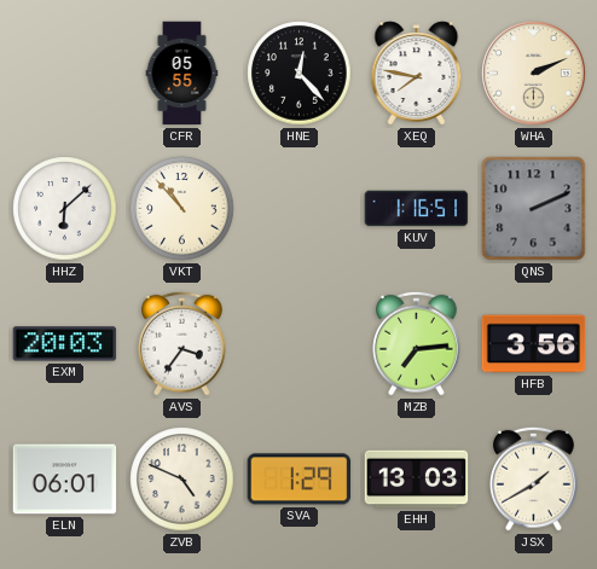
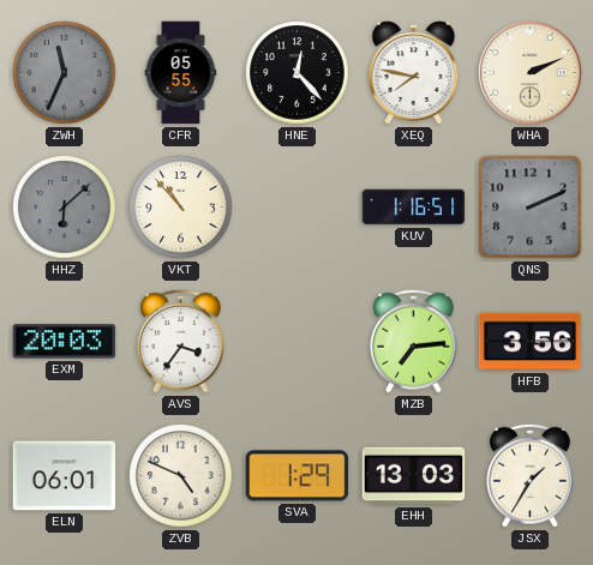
ZWH: none -> 11:34
HHZ dial: white -> grey
JSX: 1:40 -> 1:35
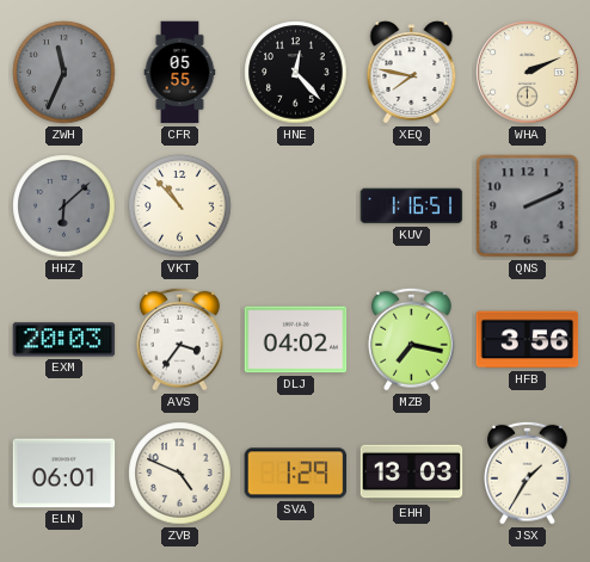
DLJ: none -> 04:02
MZB: 7:14 -> 7:17
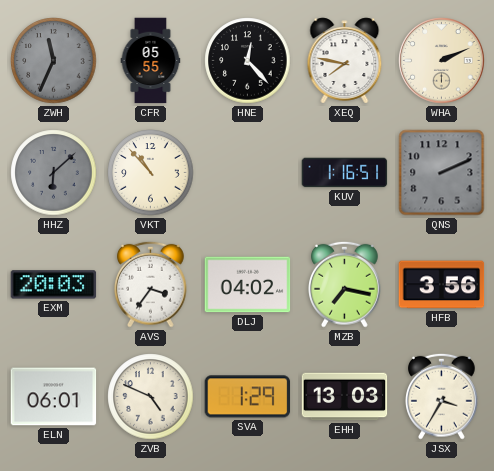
JSX: 1:35 -> 3:35
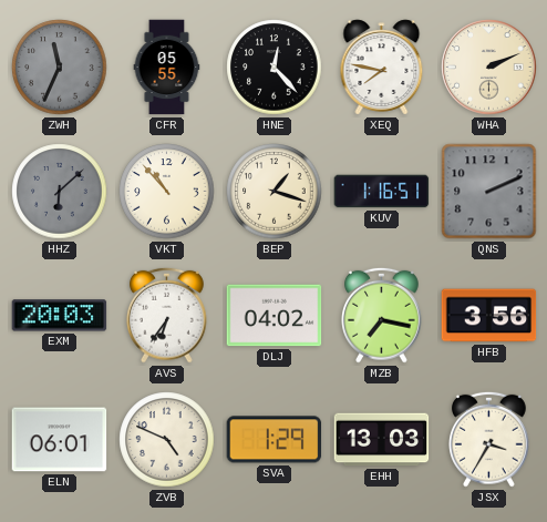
BEP: none -> 1:18
AVS: 3:36 -> 6:36
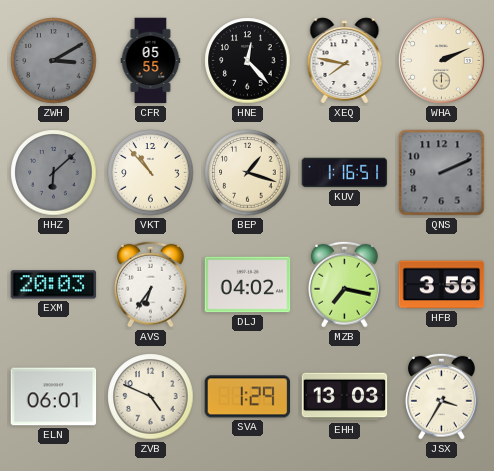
ZWH: 11:34 -> 3:10
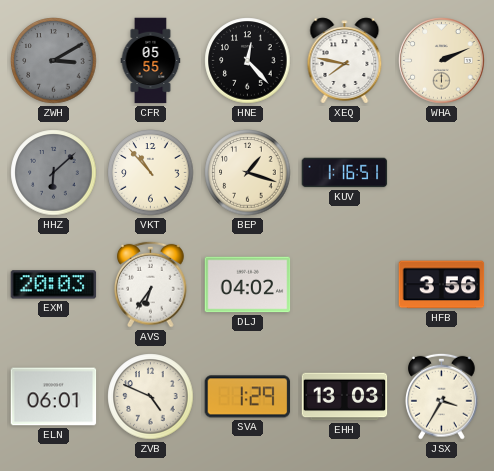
QNS: 2:11 -> none
MZB: 7:17 -> none
